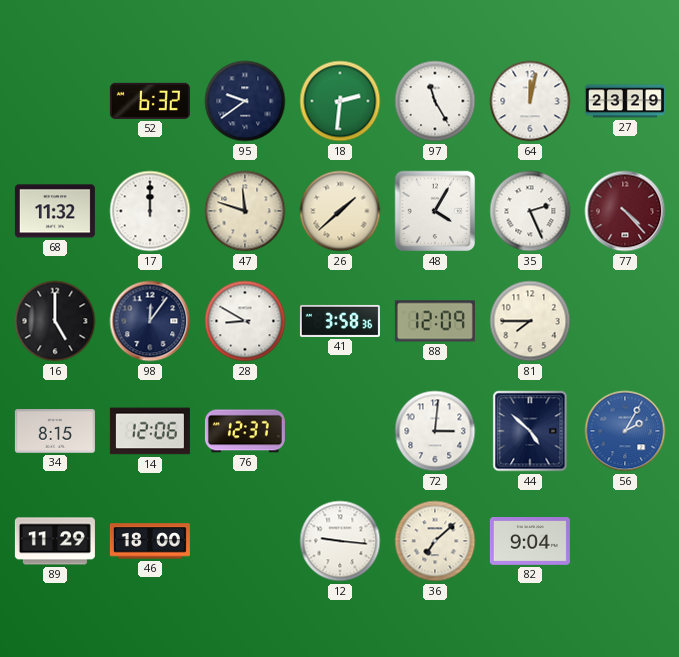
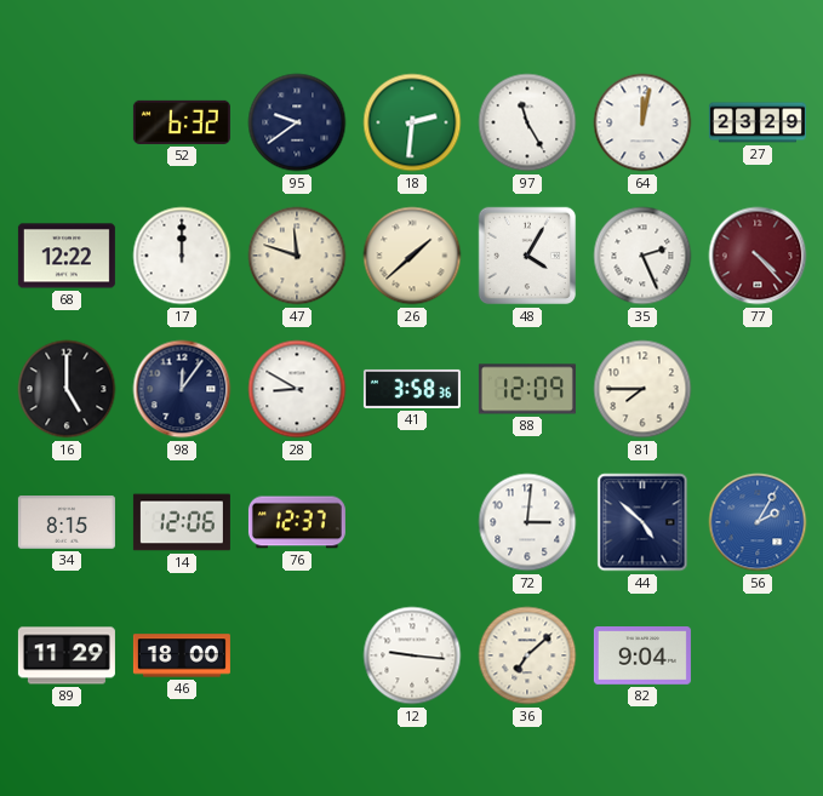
68: 11:32 -> 12:22
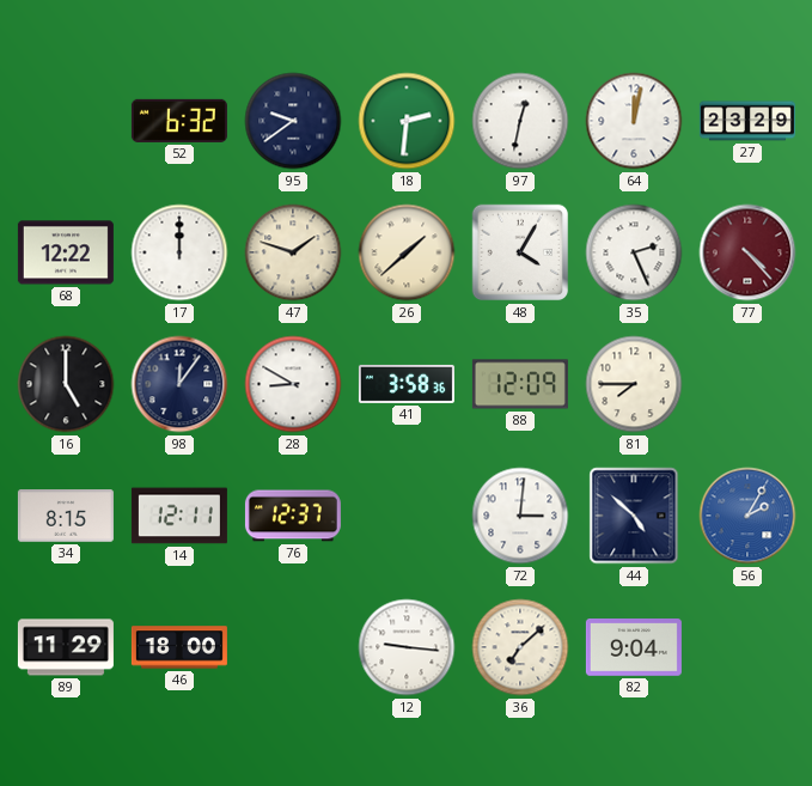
97: 11:25 -> 12:32
47: 11:48 -> 1:48
14: 12:06 -> 12:11
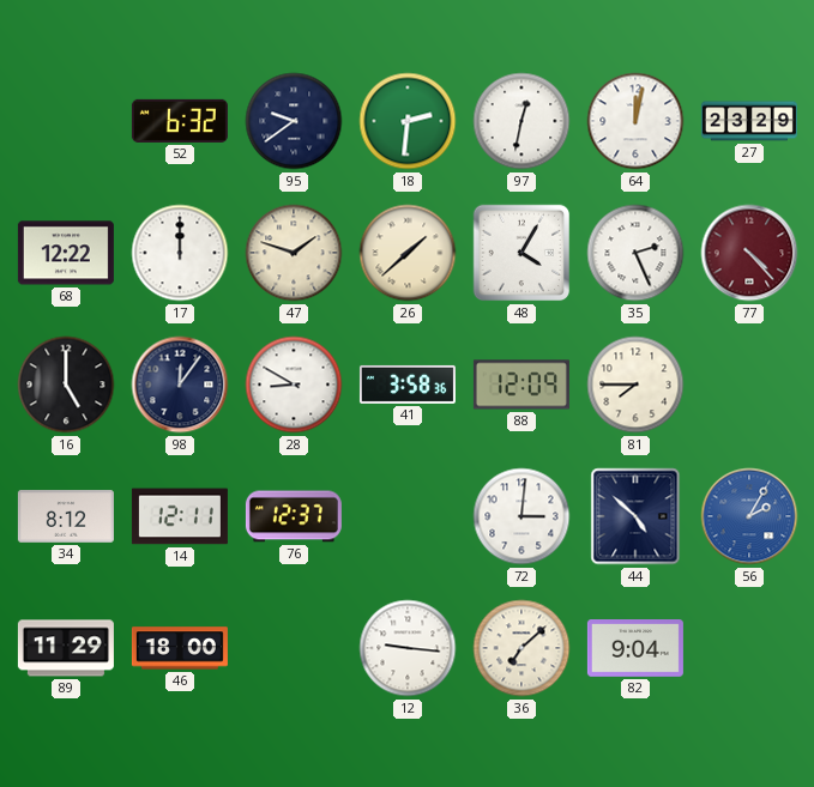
34: 8:15 -> 8:12
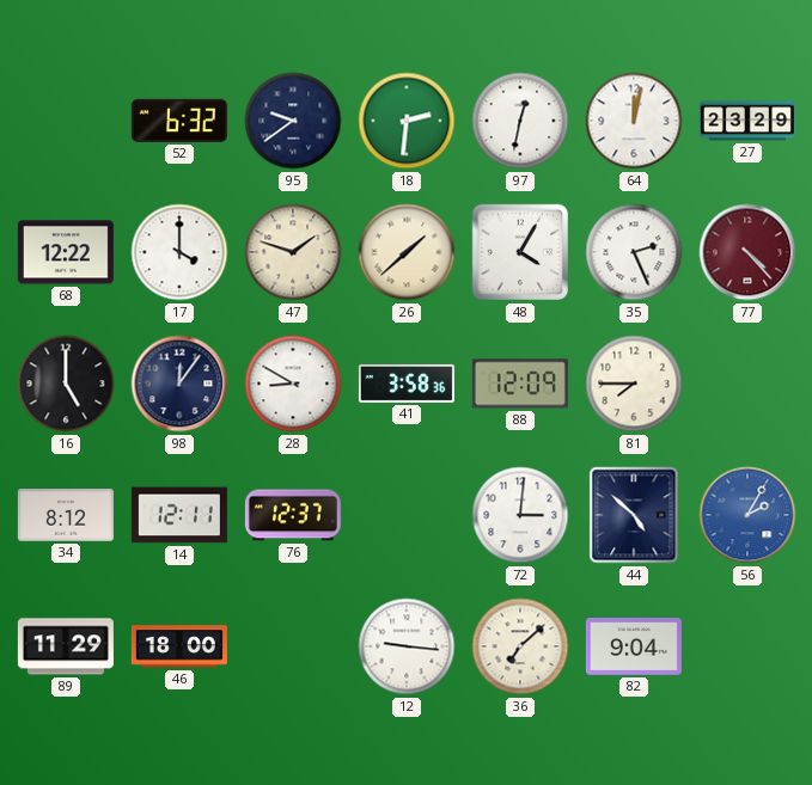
17: 12:00 -> 4:00
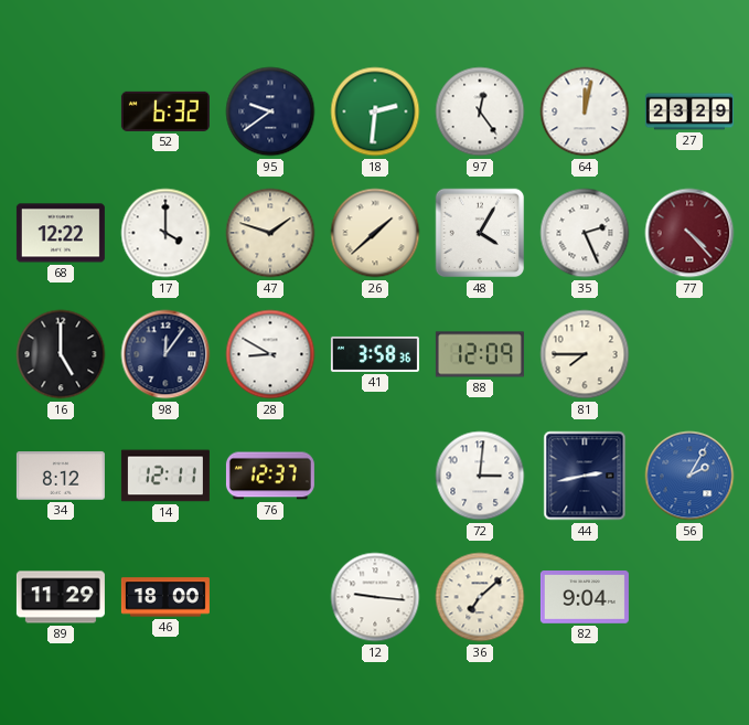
97: 12:32 -> 12:24
44: 4:52 -> 2:43
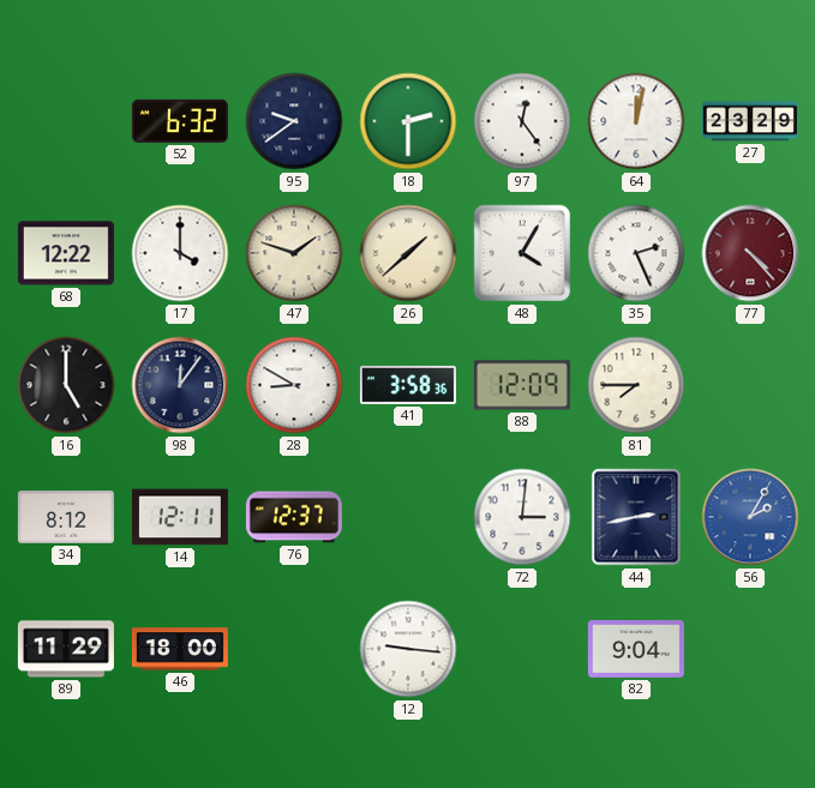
18: 2:31 -> 2:30
36: 7:08 -> none
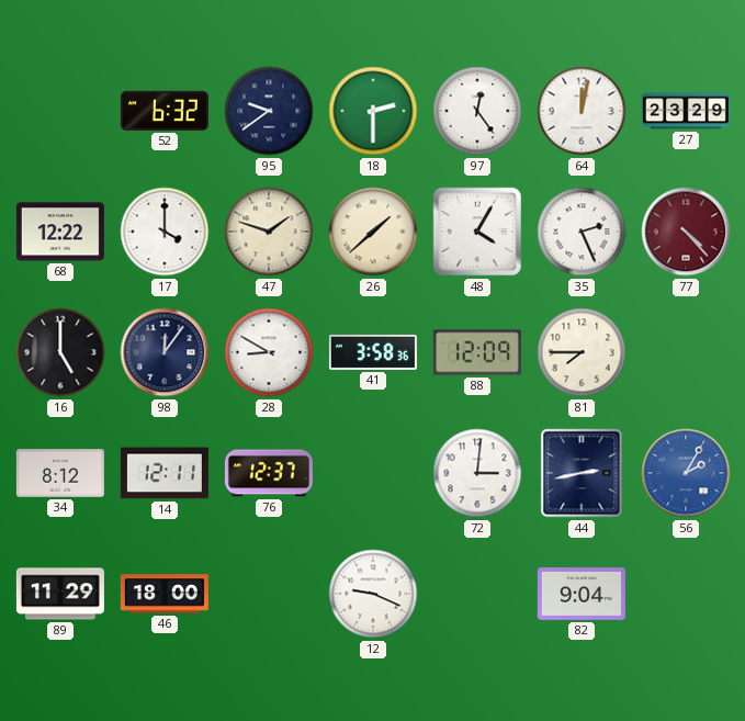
12: 9:16 -> 9:19
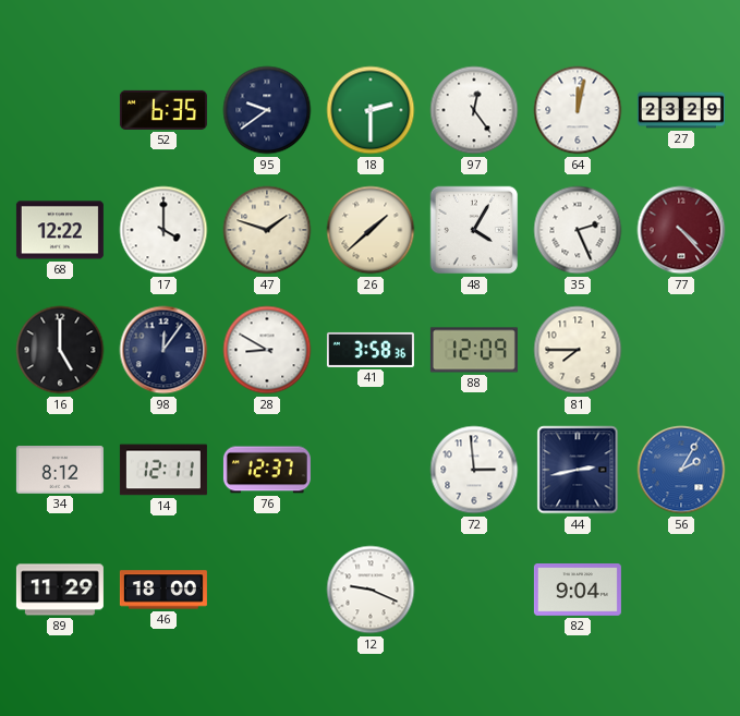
52: 6:32 -> 6:35
72: 3:01 -> 2:59
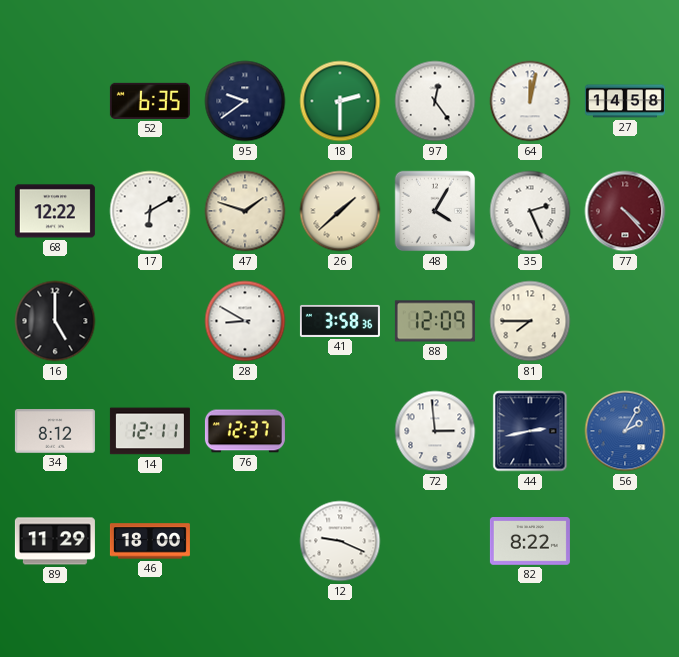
27: 23:29 -> 14:58
17: 4:00 -> 6:10
98: 12:06 -> none
82: 9:04 -> 8:22
